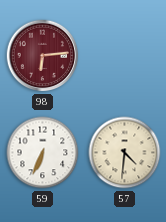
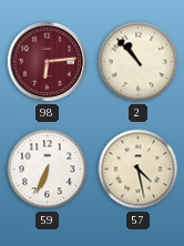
2: none -> 10:53
57: 4:31 -> 4:28
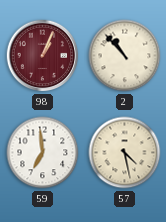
98: 6:14 -> 1:04
59: 6:34 -> 6:59
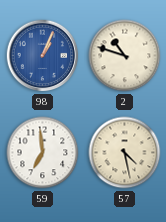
98 dial: burgundy -> blue
2: 10:53 -> 10:48
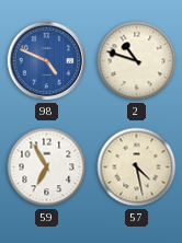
98: 1:04 -> 4:49
59: 6:59 -> 6:55
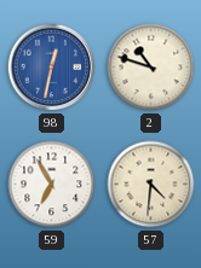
98: 4:49 -> 12:32
57: 4:28 -> 4:31
